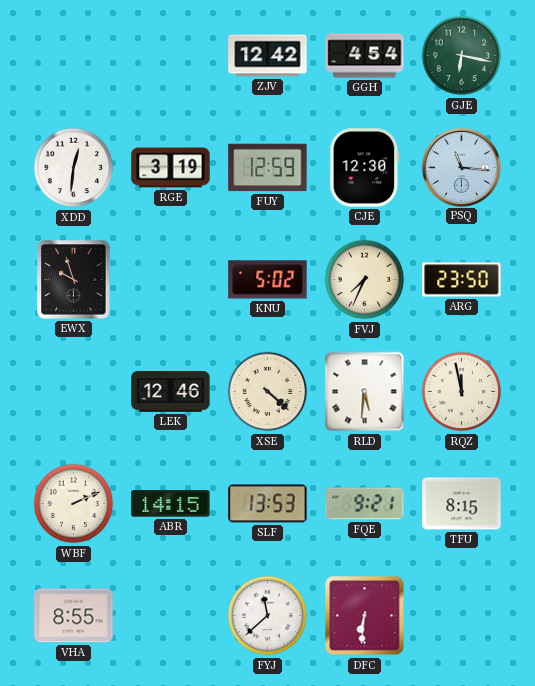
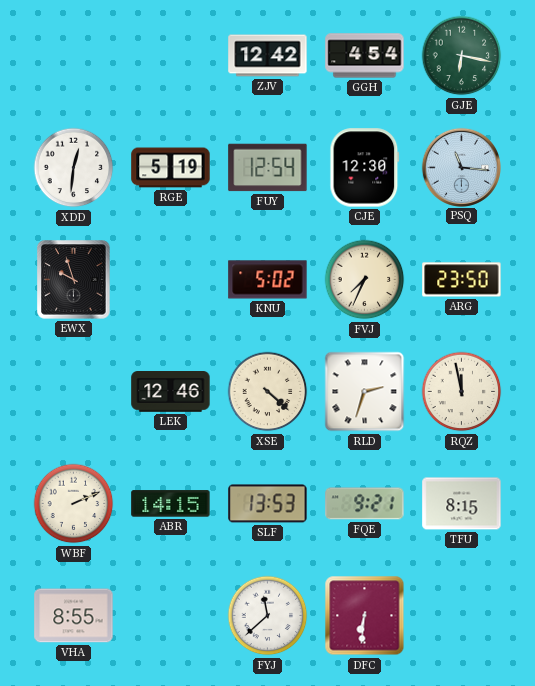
RGE: 3:19 -> 5:19
FUY: 12:59 -> 12:54
RLD: 5:31 -> 2:33
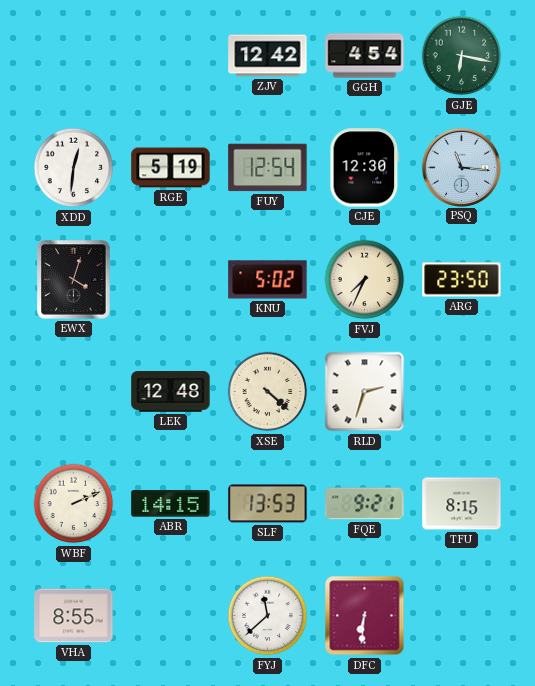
EWX: 9:57 -> 4:03
LEK: 12:46 -> 12:48
RQZ: 11:58 -> none
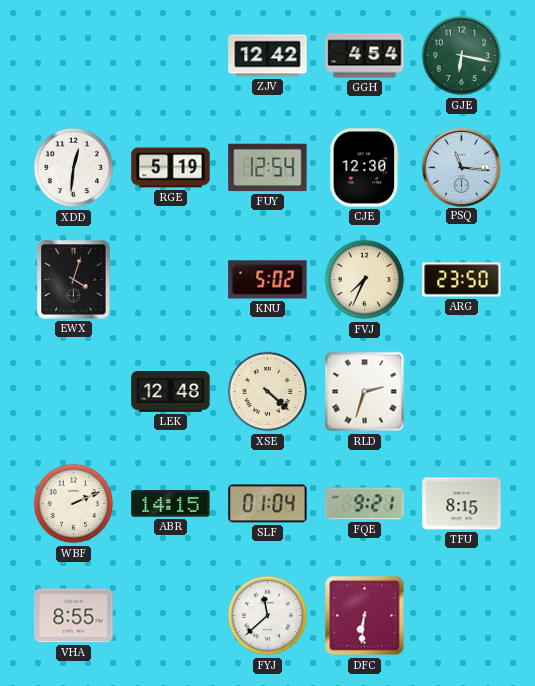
SLF: 13:53 -> 01:04
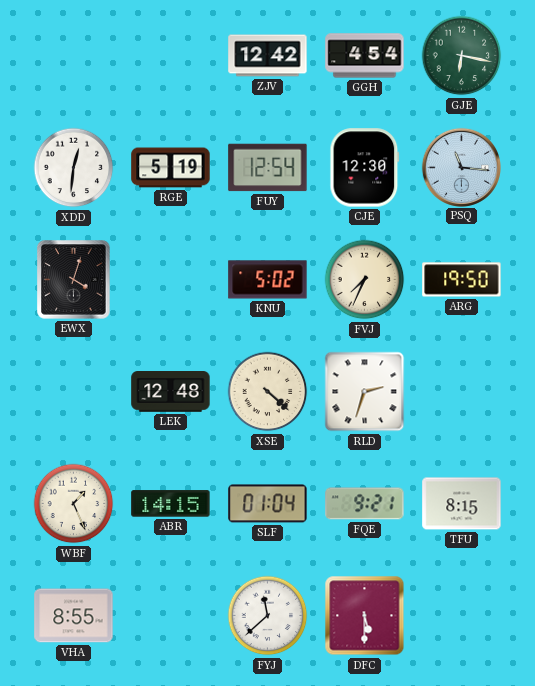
ARG: 23:50 -> 19:50
WBF: 2:11 -> 1:26
DFC: 6:31 -> 5:30
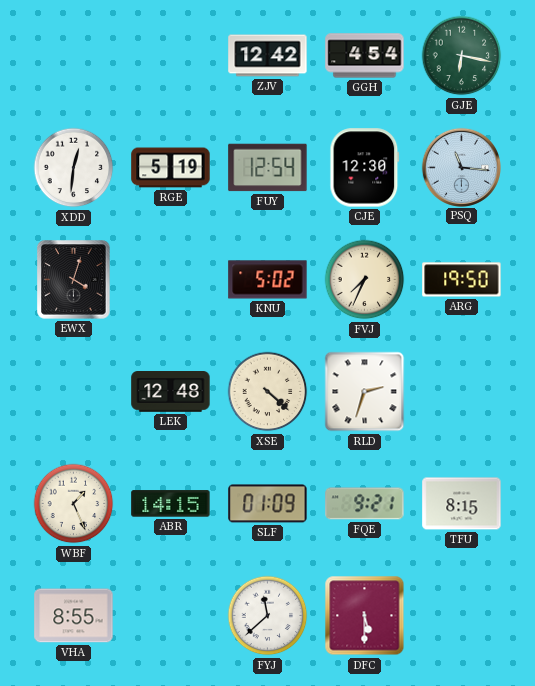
SLF: 01:04 -> 01:09
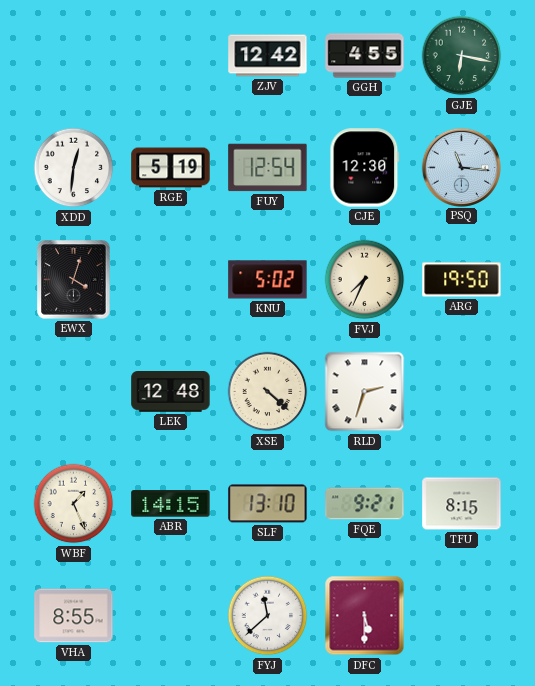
GGH: 4:54 -> 4:55
SLF: 01:09 -> 13:10
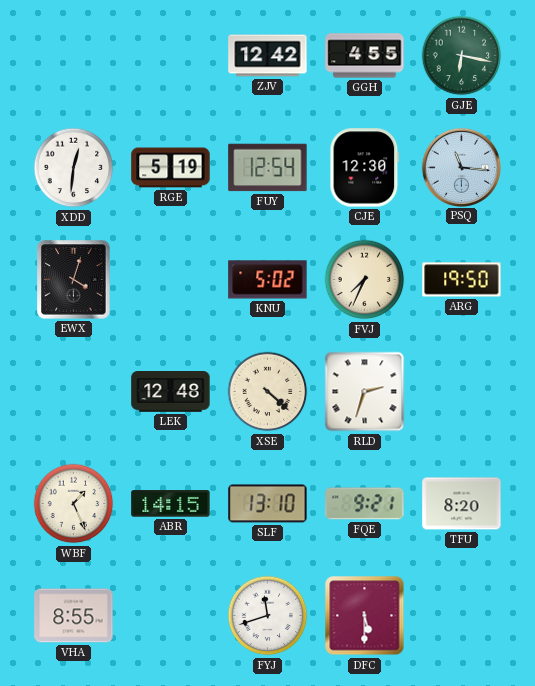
TFU: 8:15 -> 8:20
FYJ: 11:38 -> 11:42
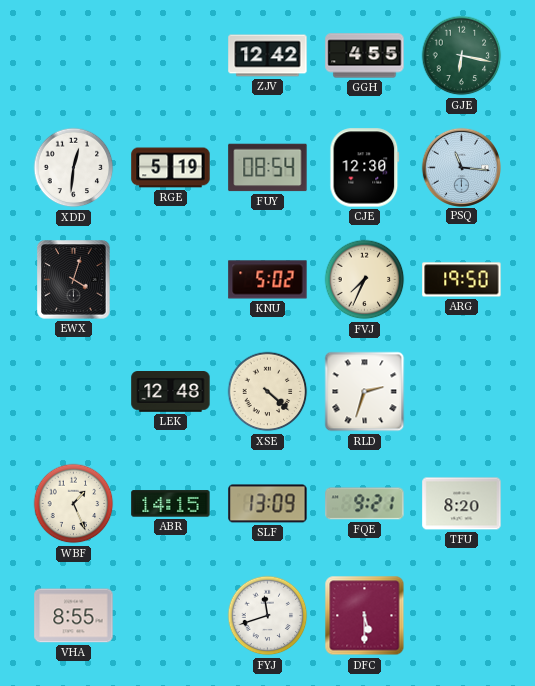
FUY: 12:54 -> 08:54
SLF: 13:10 -> 13:09
